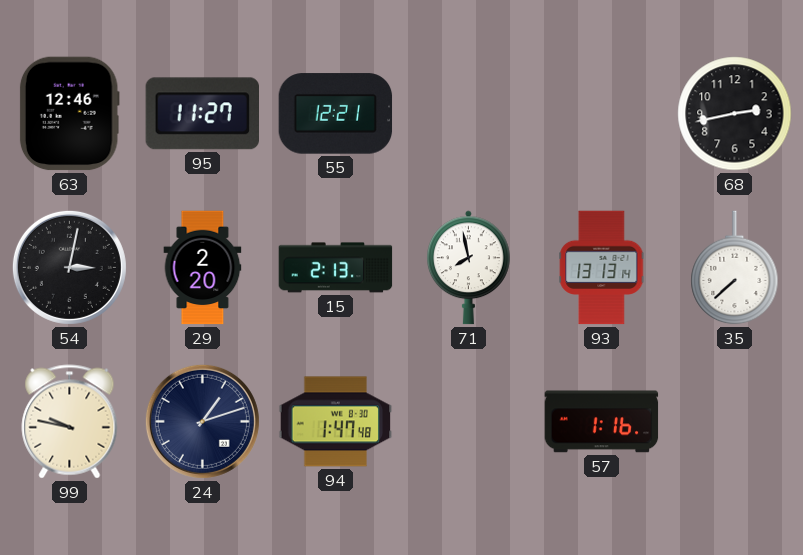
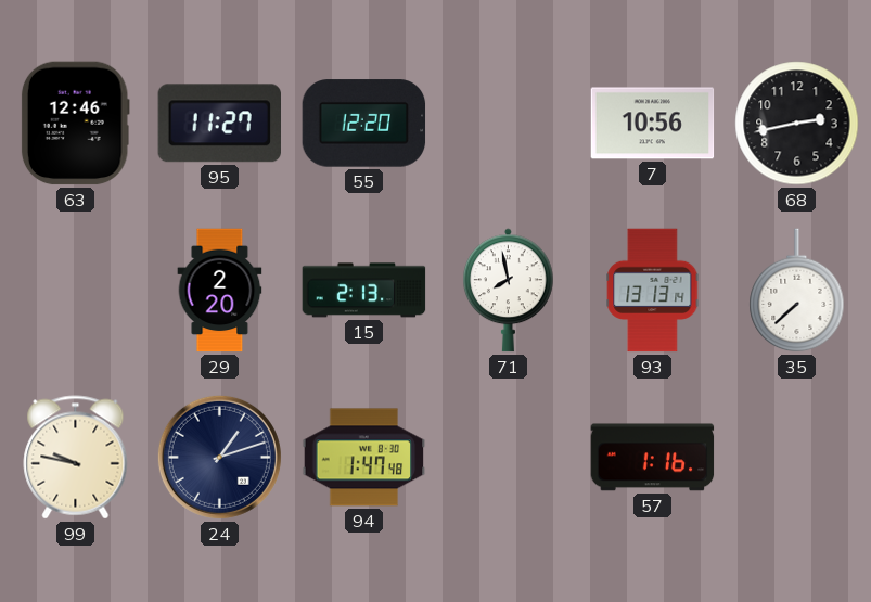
55: 12:21 -> 12:20
7: none -> 10:56
54: 3:02 -> none
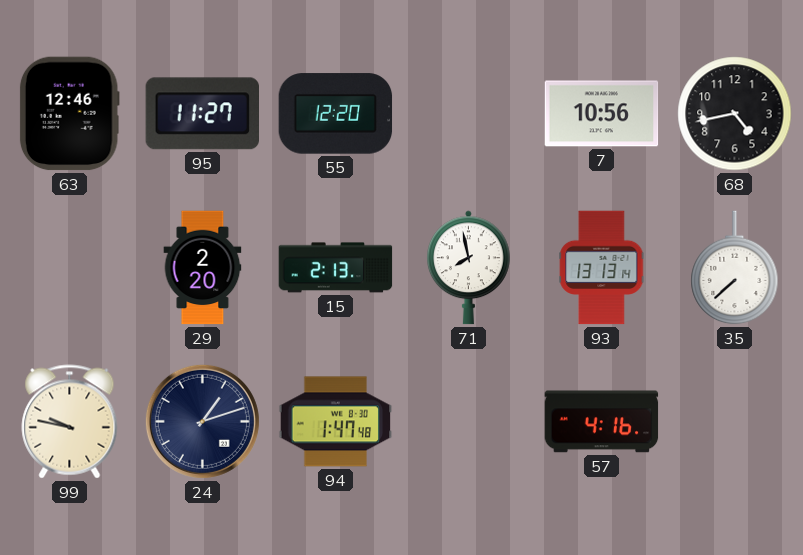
68: 2:43 -> 4:43
57: 1:16 -> 4:16
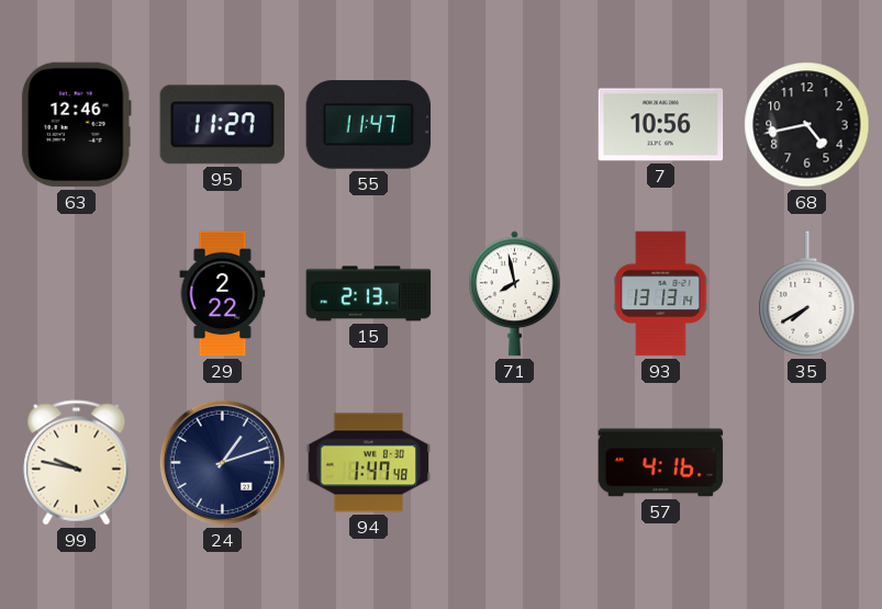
55: 12:20 -> 11:47
29: 2:20 -> 2:22
35: 7:38 -> 7:40
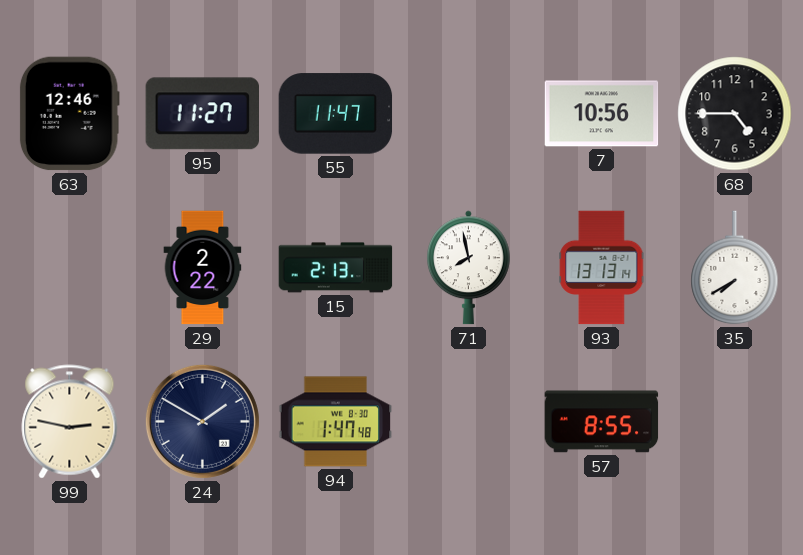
68: 4:43 -> 4:45
99: 9:47 -> 2:47
24: 1:12 -> 1:50
57: 4:16 -> 8:55
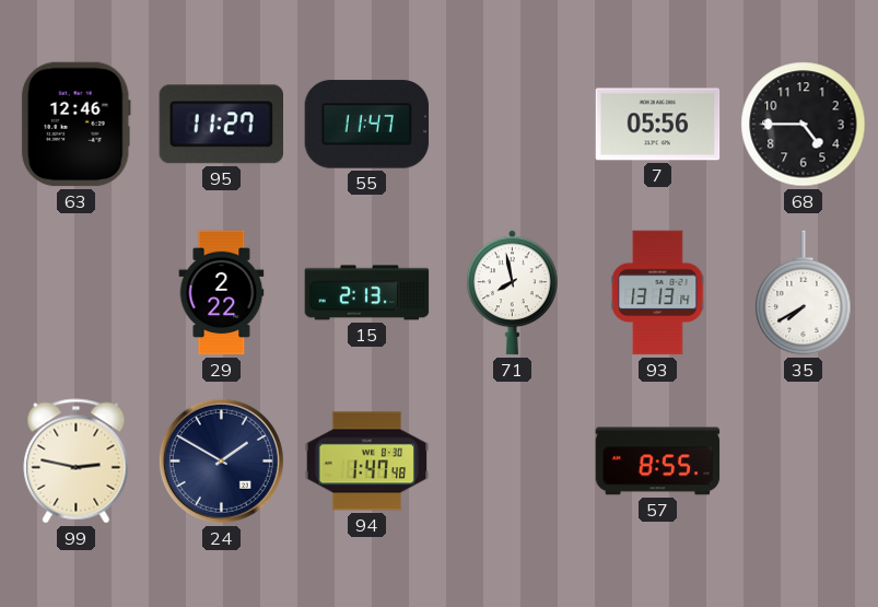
7: 10:56 -> 05:56
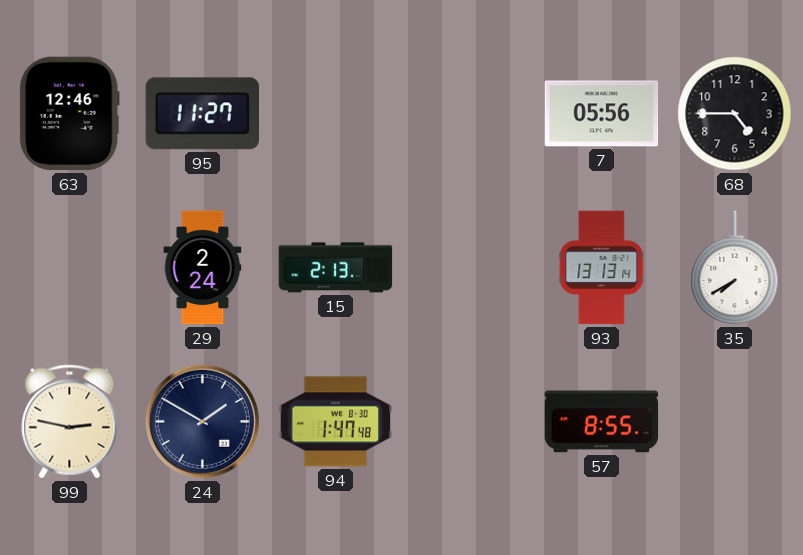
55: 11:47 -> none
29: 2:22 -> 2:24
71: 7:58 -> none
